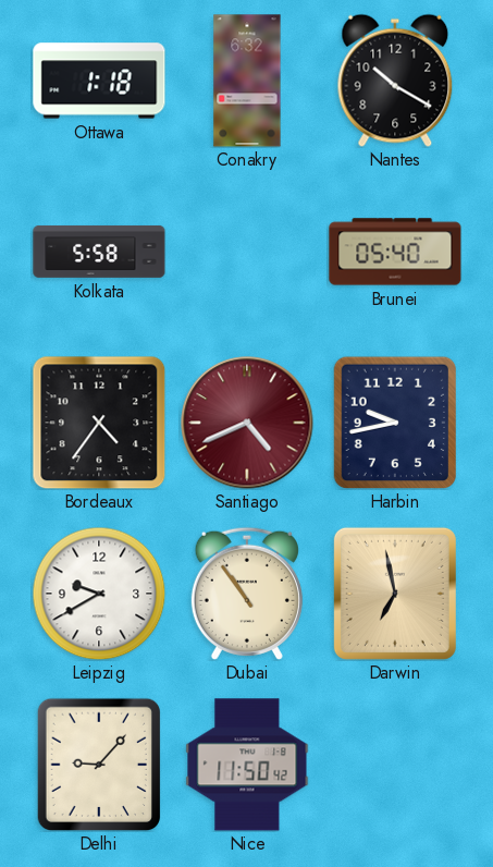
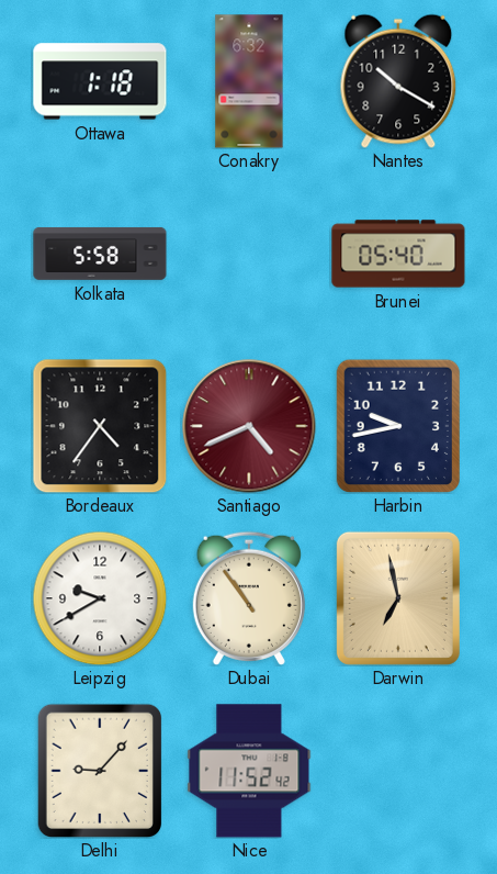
Nice: 11:50 -> 11:52
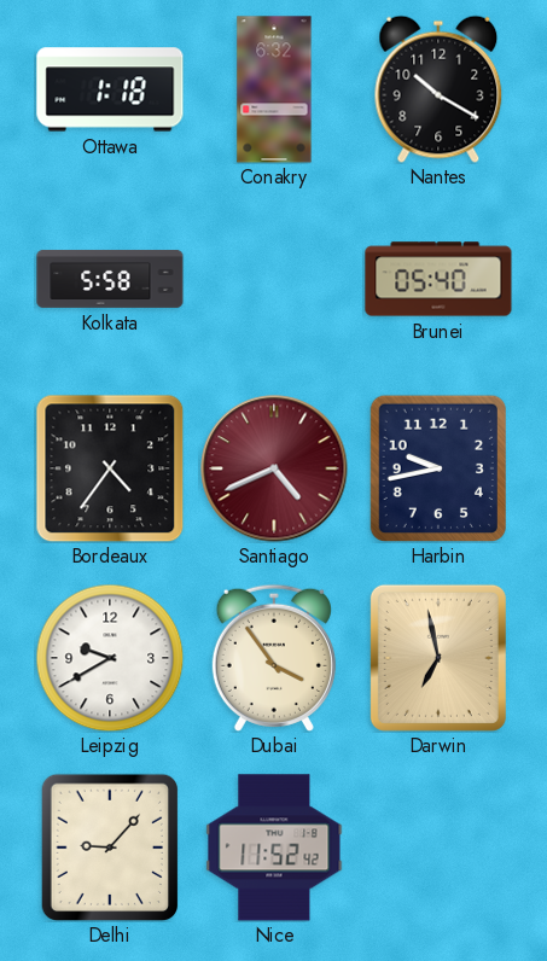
Dubai: 10:54 -> 3:54
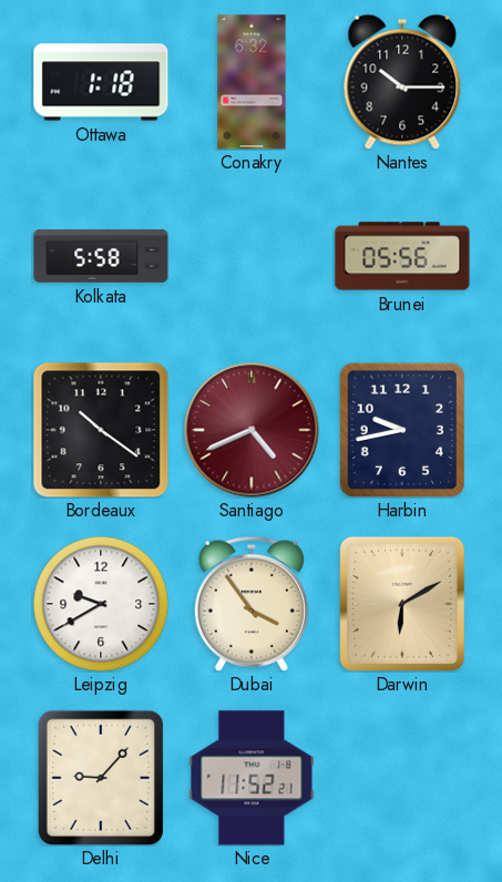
Nantes: 10:20 -> 10:15
Brunei: 05:40 -> 05:56
Bordeaux: 4:36 -> 10:21
Darwin: 6:58 -> 6:10
Nice: 11:52:42 -> 11:52:21
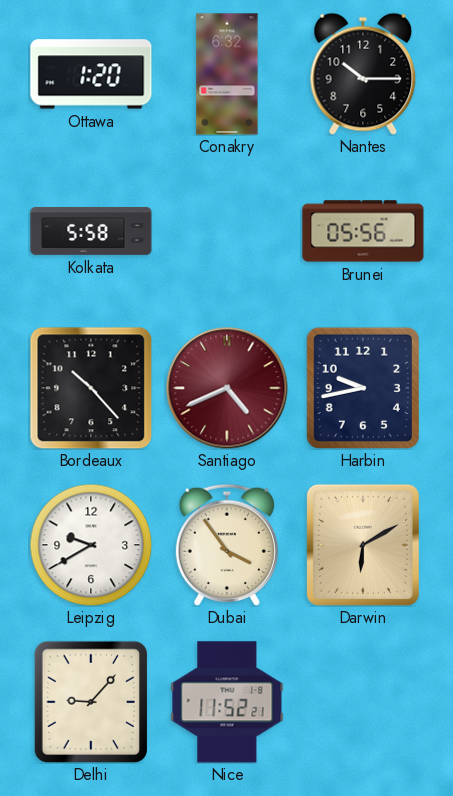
Ottawa: 1:18 -> 1:20
Bordeaux: 10:21 -> 10:23
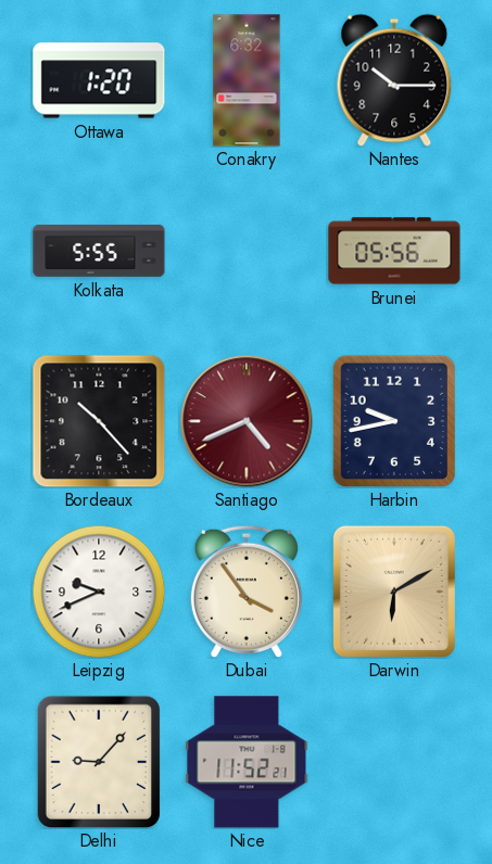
Kolkata: 5:58 -> 5:55
Leipzig: 9:40 -> 9:41
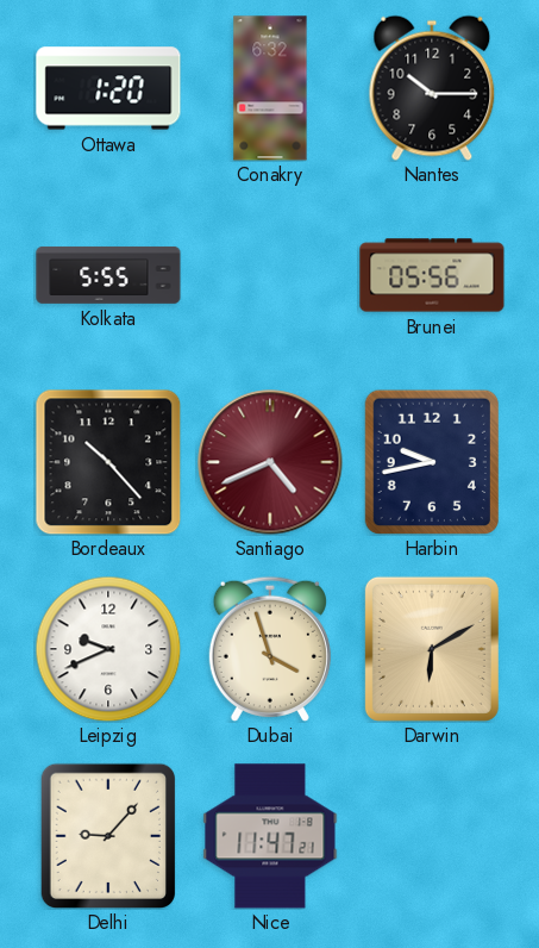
Dubai: 3:54 -> 3:57
Nice: 11:52 -> 11:47
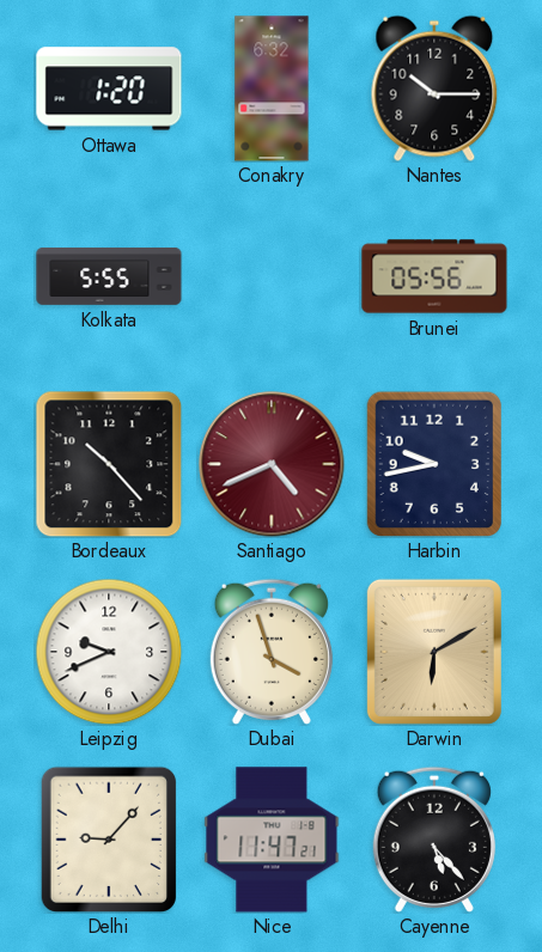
Cayenne: none -> 5:23
